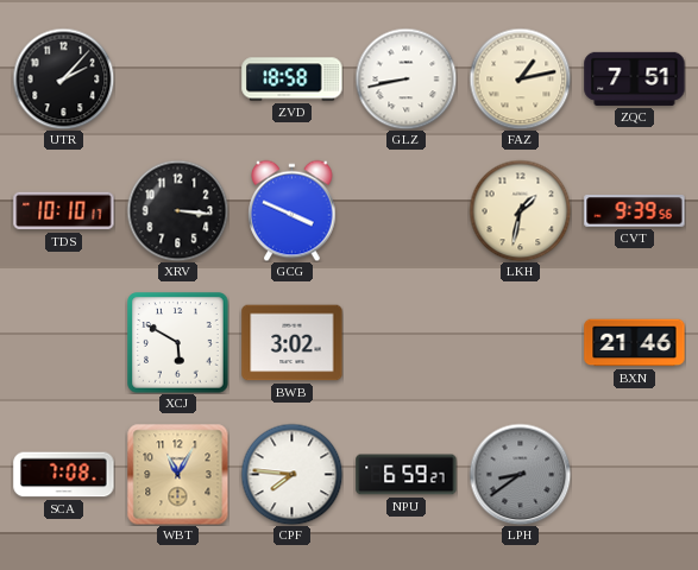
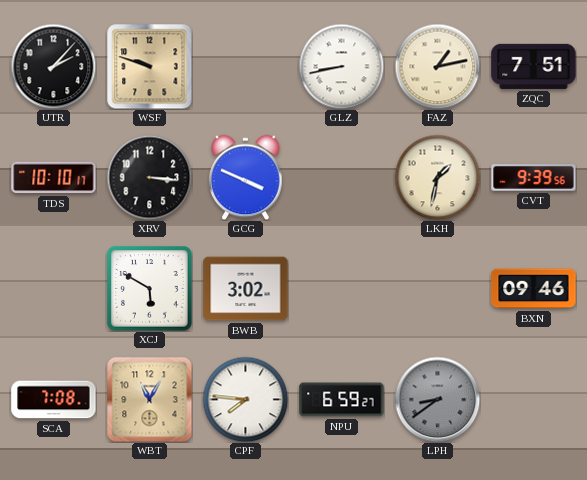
WSF: none -> 9:48
ZVD: 18:58 -> none
BXN: 21:46 -> 09:46
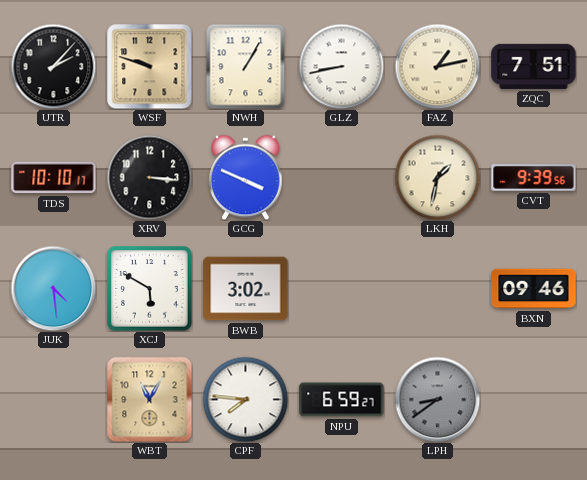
NWH: none -> 1:05
JUK: none -> 4:29
SCA: 7:08 -> none
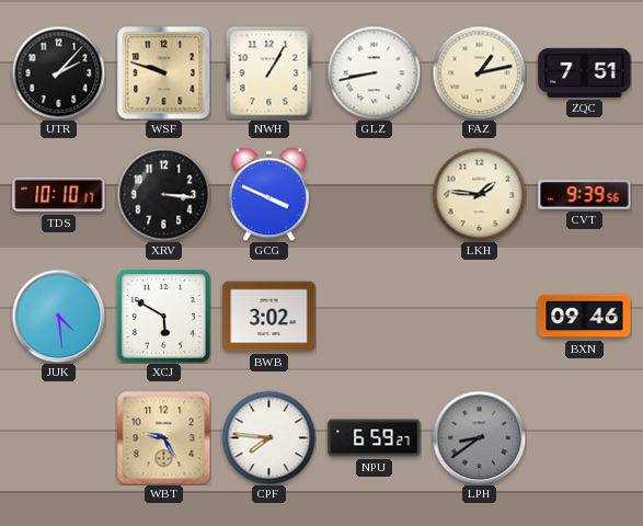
LKH: 1:32 -> 1:46
WBT: 11:05 -> 9:25
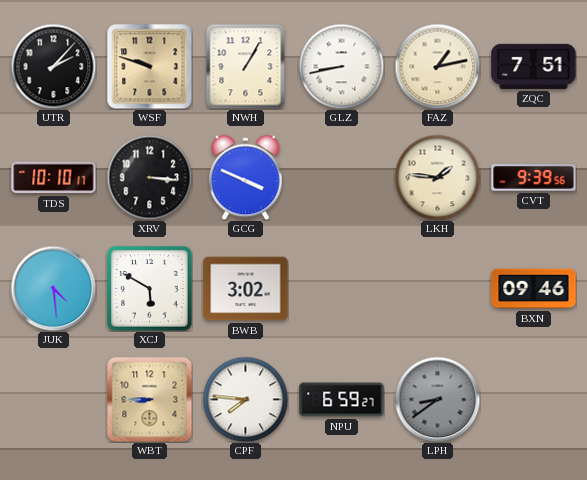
WBT: 9:25 -> 8:45
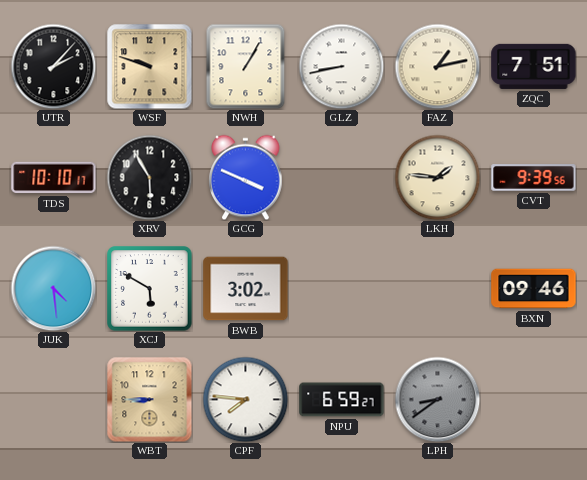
XRV: 3:16 -> 5:55
